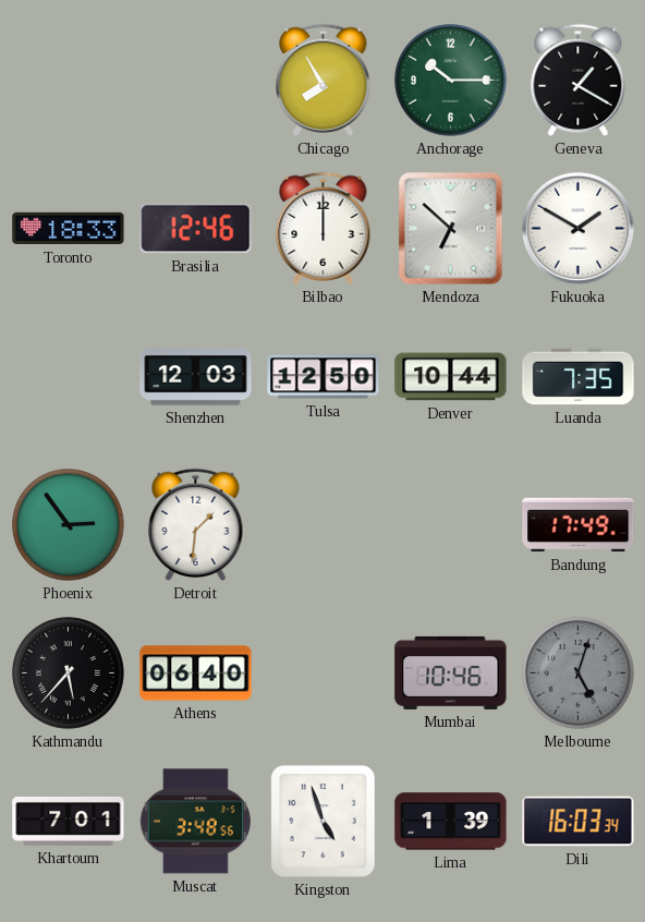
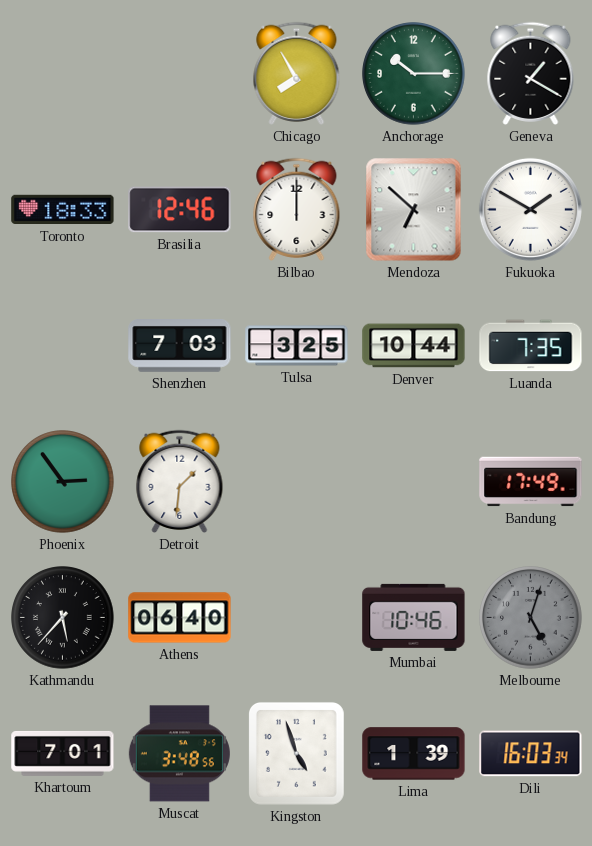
Shenzhen: 12:03 -> 7:03
Tulsa: 12:50 -> 3:25
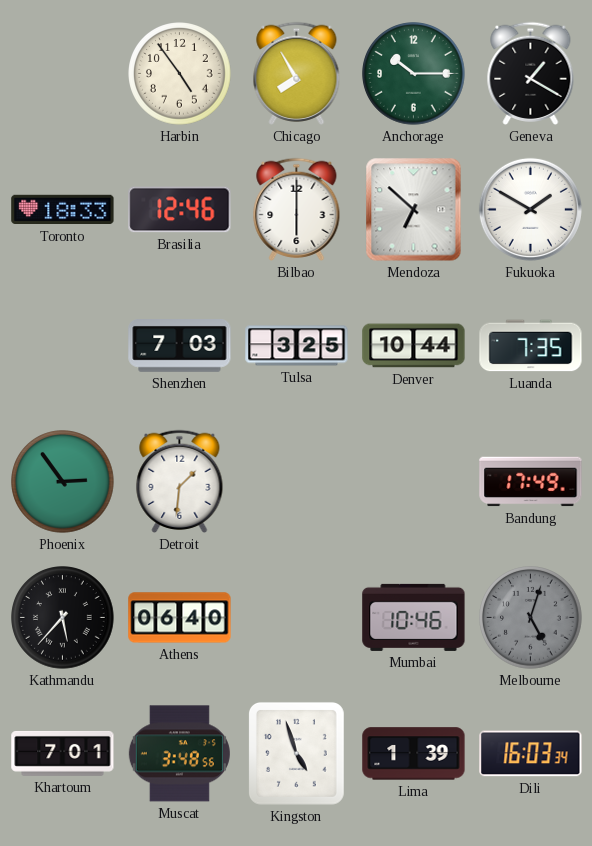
Harbin: none -> 4:54
Bilbao: 12:00 -> 6:00
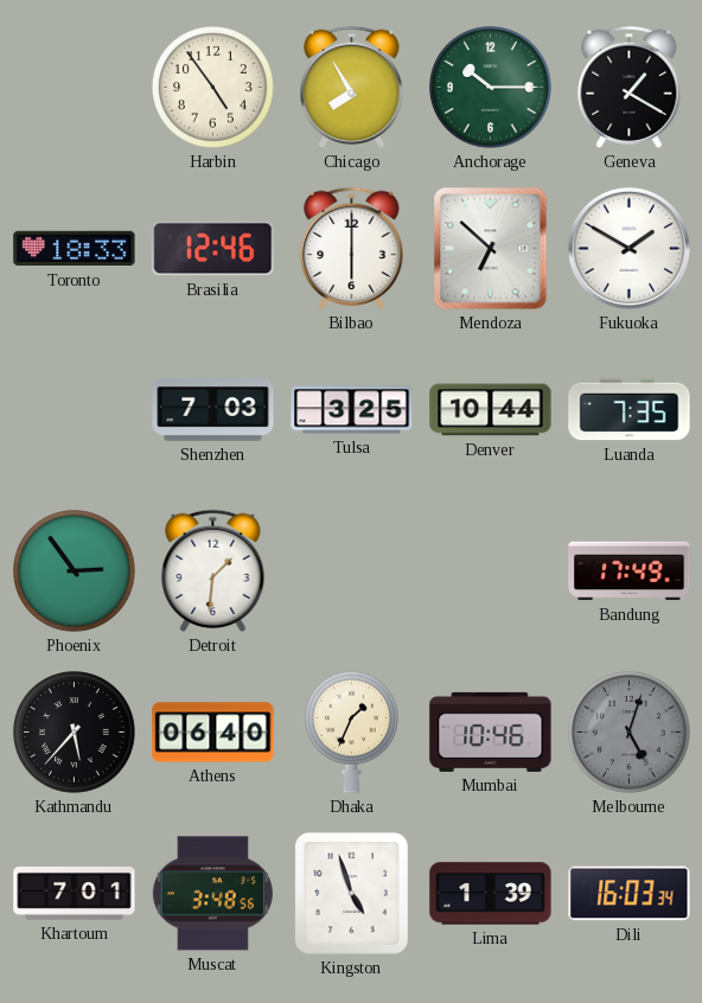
Dhaka: none -> 1:34
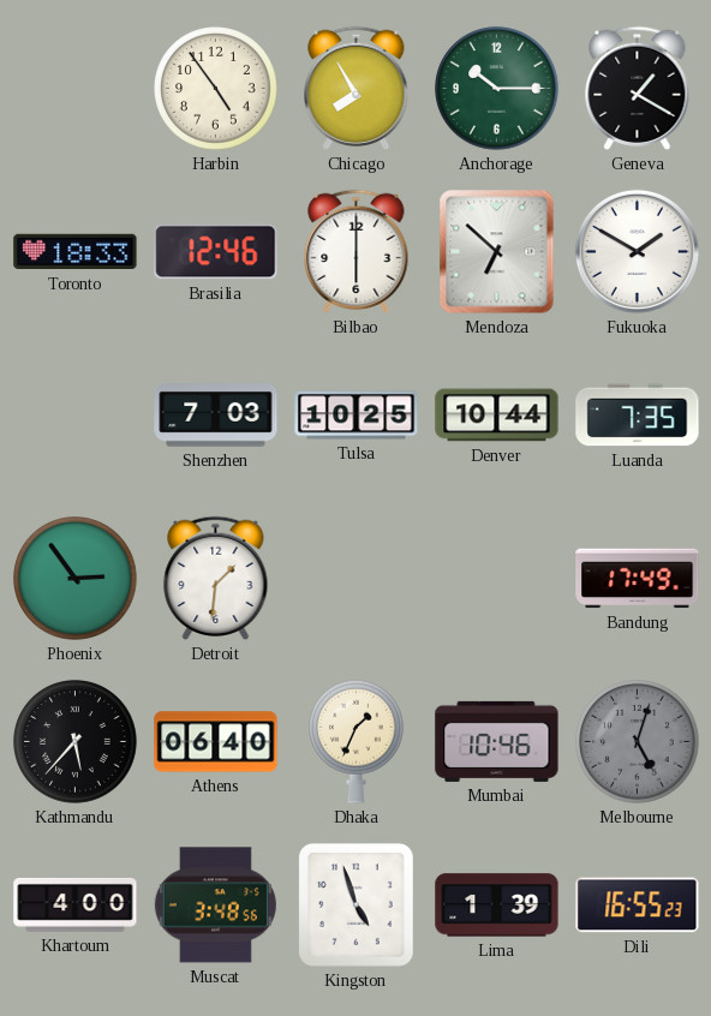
Tulsa: 3:25 -> 10:25
Khartoum: 7:01 -> 4:00
Dili: 16:03 -> 16:55
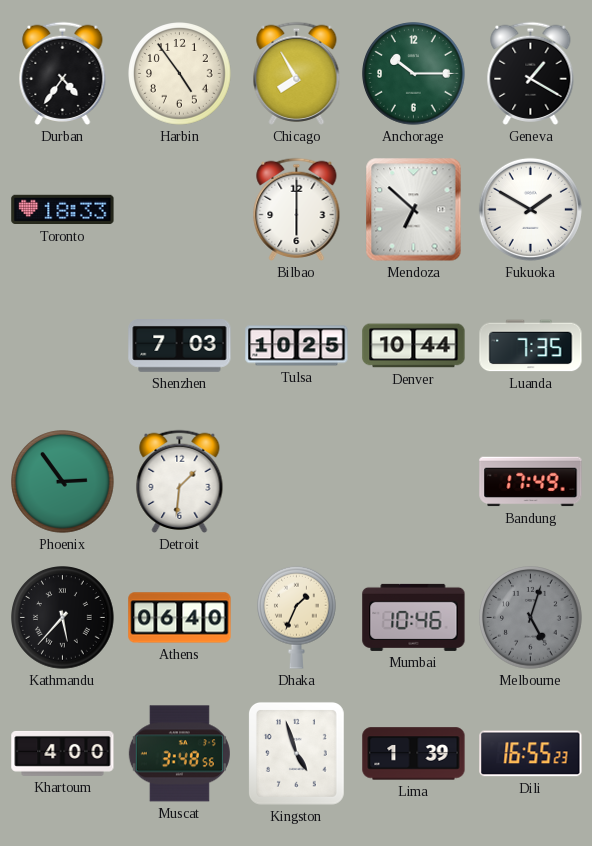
Durban: none -> 4:36
Brasilia: 12:46 -> none
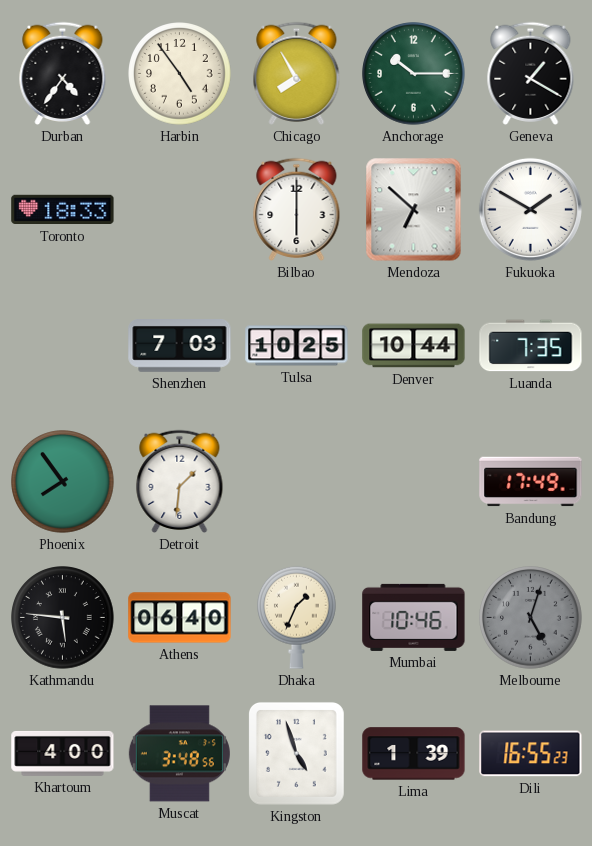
Phoenix: 2:54 -> 7:54
Kathmandu: 5:37 -> 5:46
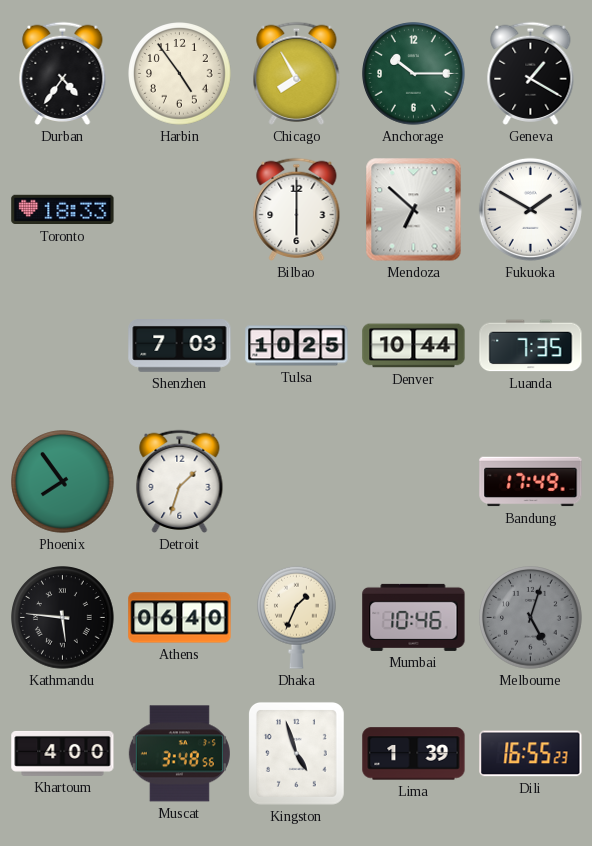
Detroit: 1:31 -> 1:33
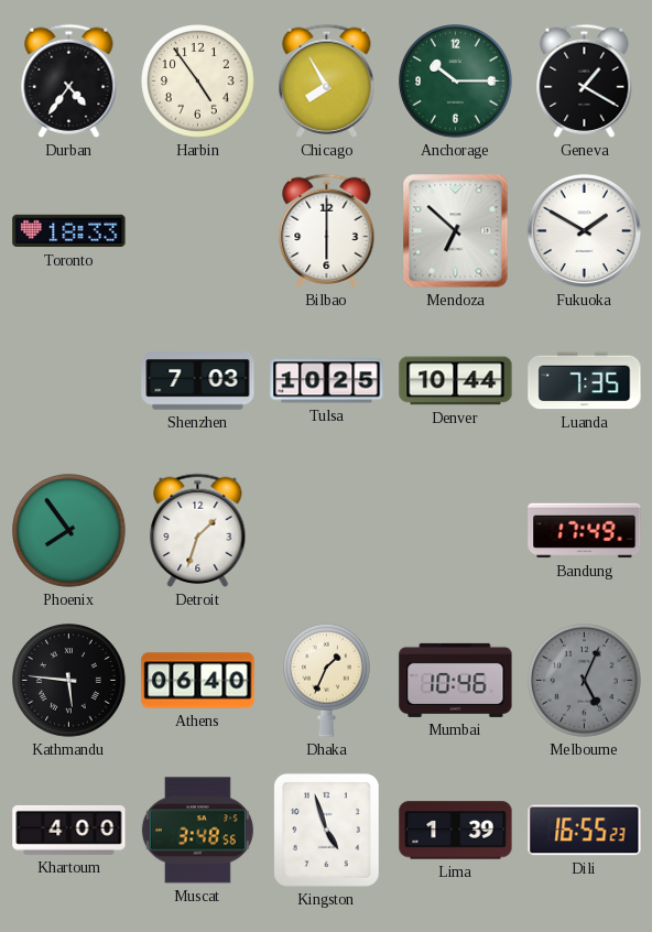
Melbourne: 5:03 -> 5:04
